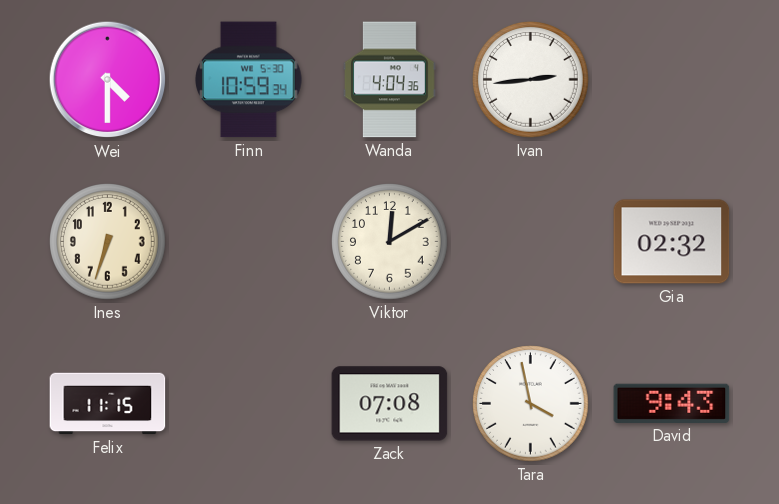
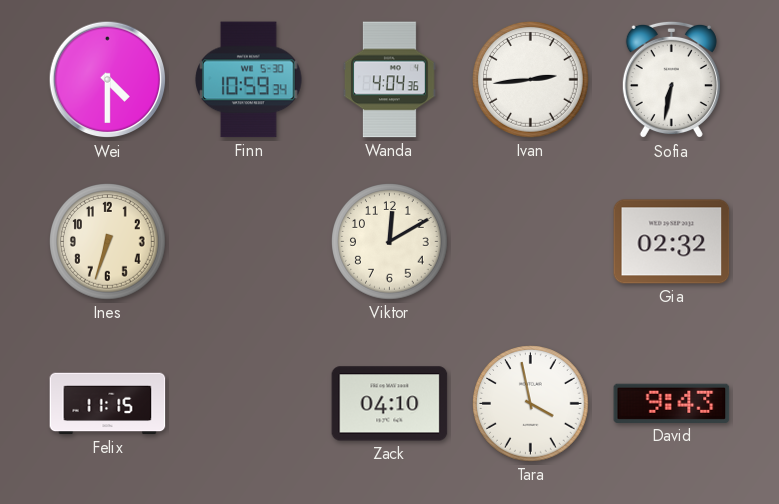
Sofia: none -> 6:32
Zack: 07:08 -> 04:10
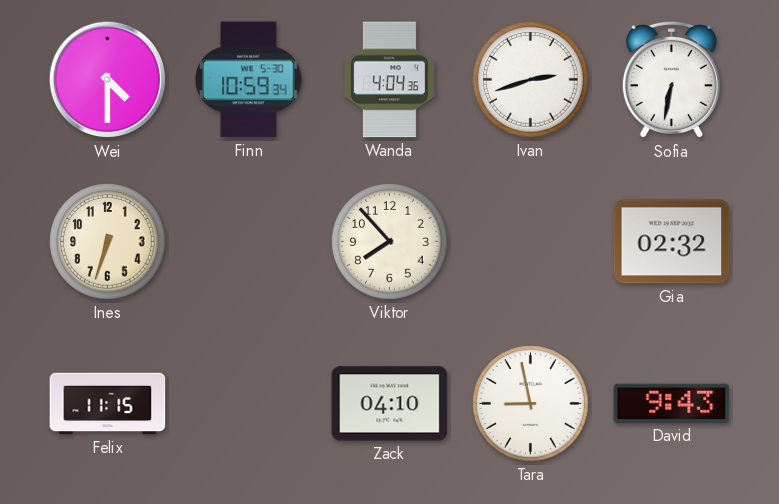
Ivan: 2:44 -> 2:42
Viktor: 12:10 -> 7:53
Tara: 3:58 -> 8:58
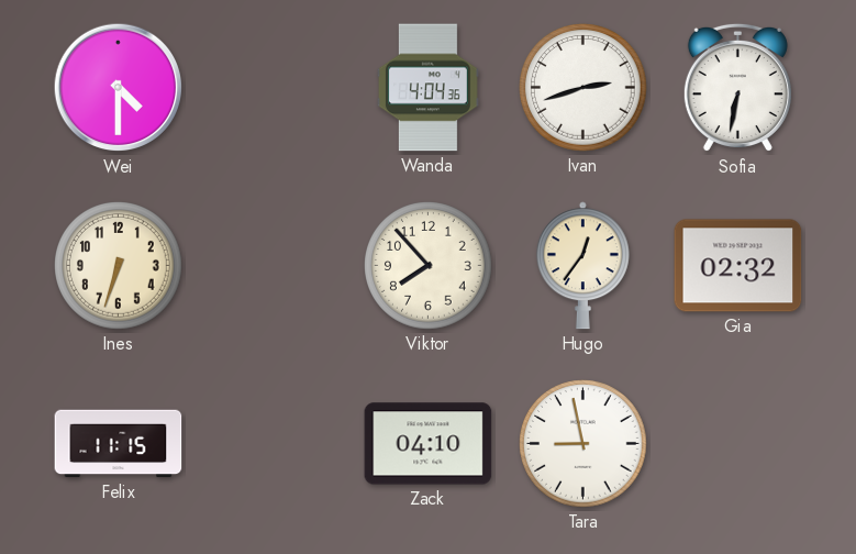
Finn: 10:59 -> none
Hugo: none -> 12:36
David: 9:43 -> none
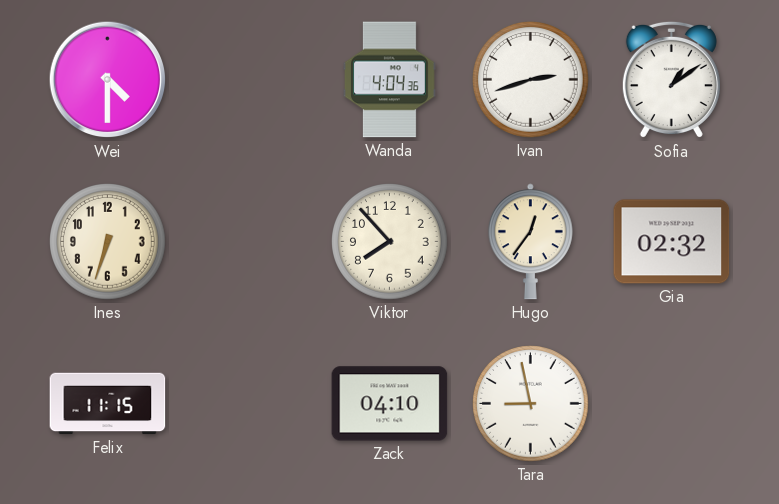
Sofia: 6:32 -> 1:09
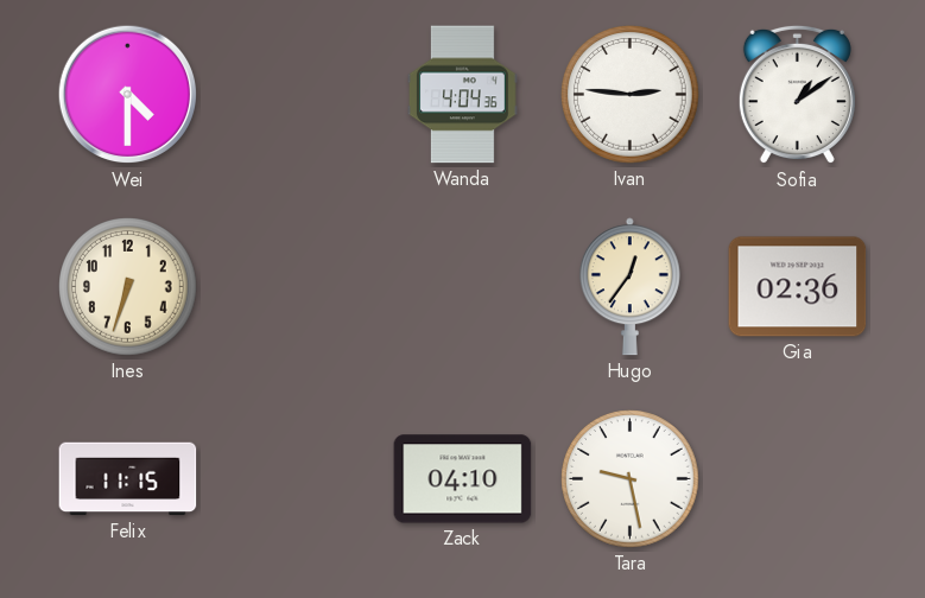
Ivan: 2:42 -> 2:46
Viktor: 7:53 -> none
Gia: 02:32 -> 02:36
Tara: 8:58 -> 9:28
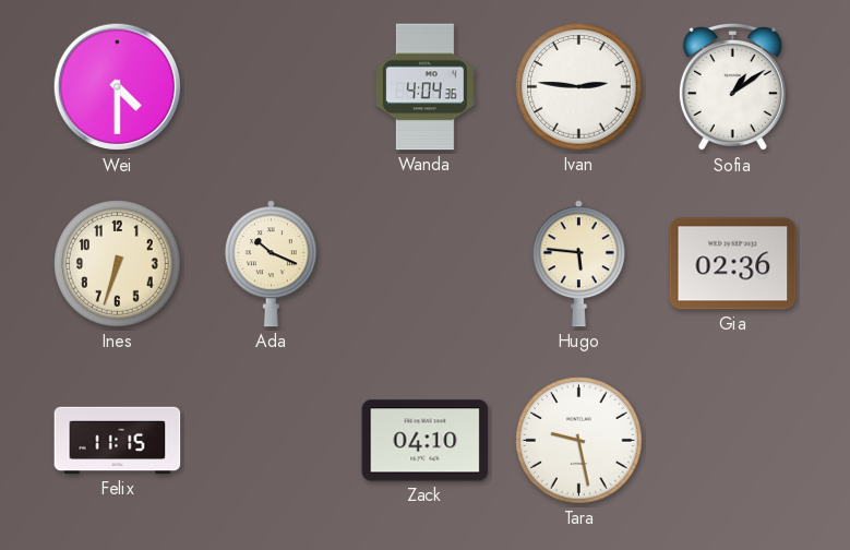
Ada: none -> 10:19
Hugo: 12:36 -> 5:46
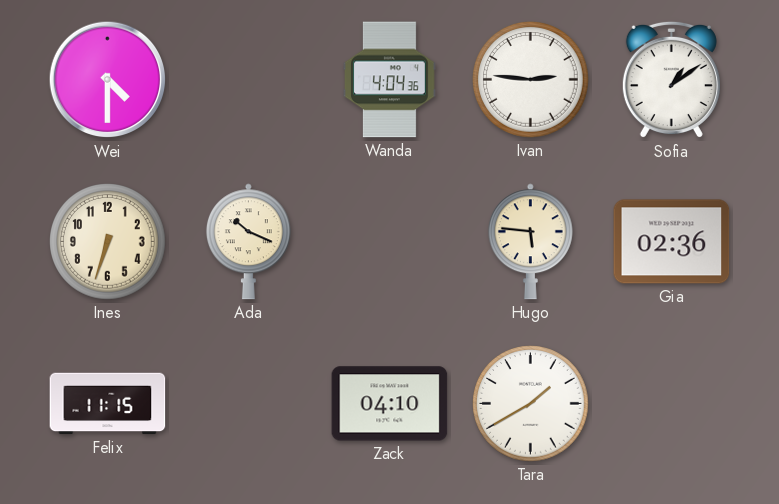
Tara: 9:28 -> 1:40
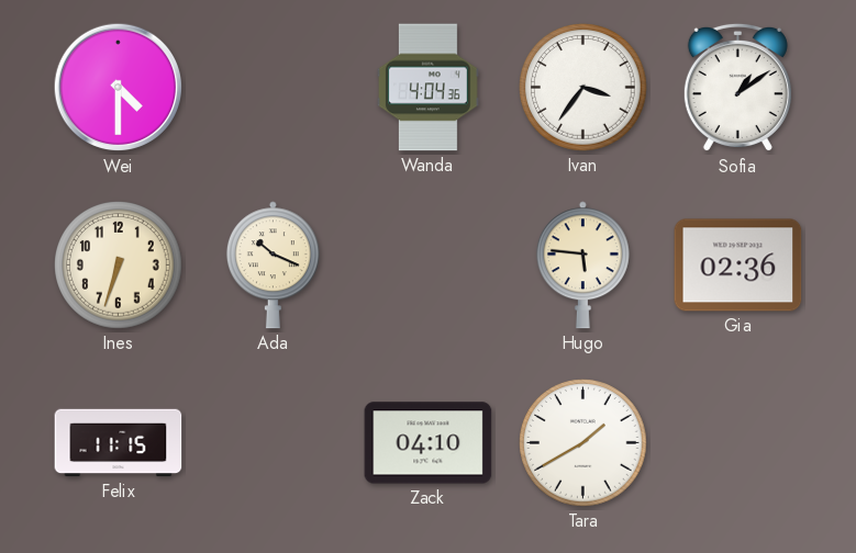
Ivan: 2:46 -> 3:36
